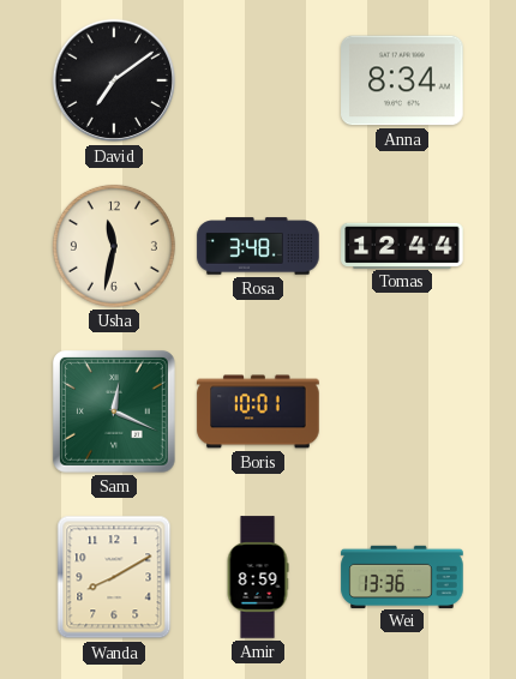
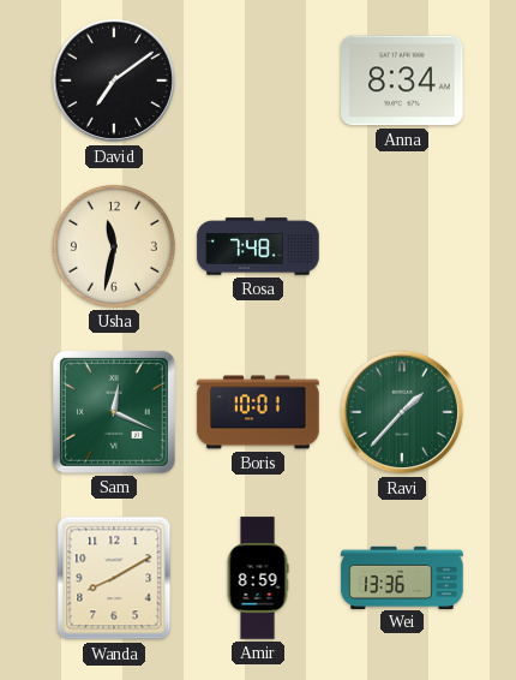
Rosa: 3:48 -> 7:48
Tomas: 12:44 -> none
Ravi: none -> 1:37
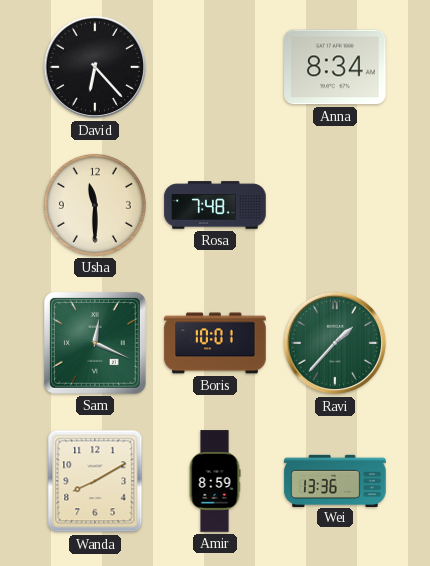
David: 7:09 -> 6:23
Usha: 11:32 -> 11:30
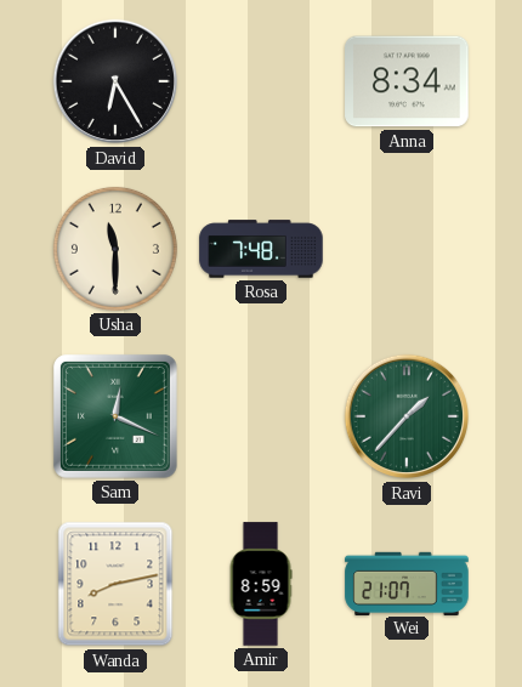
David: 6:23 -> 6:25
Boris: 10:01 -> none
Wanda: 8:10 -> 8:13
Wei: 13:36 -> 21:07
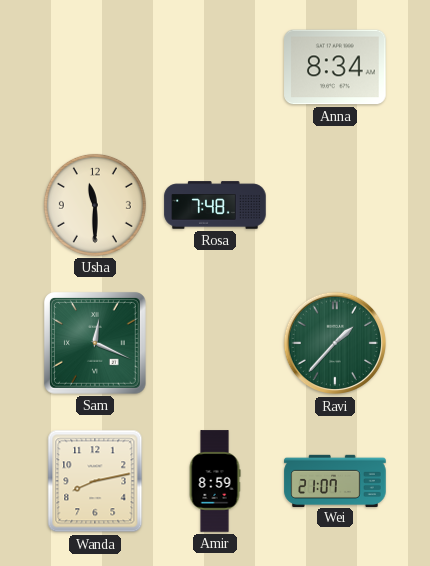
David: 6:25 -> none
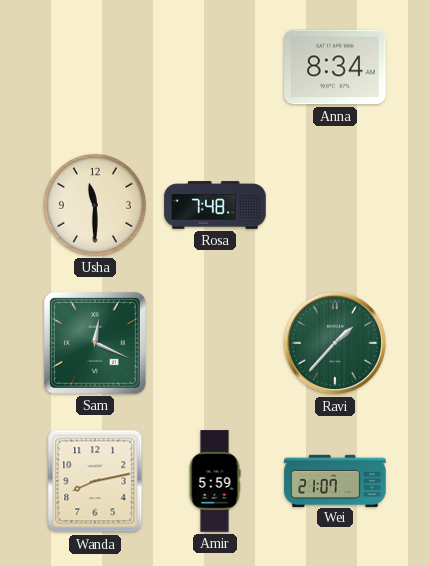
Amir: 8:59 -> 5:59
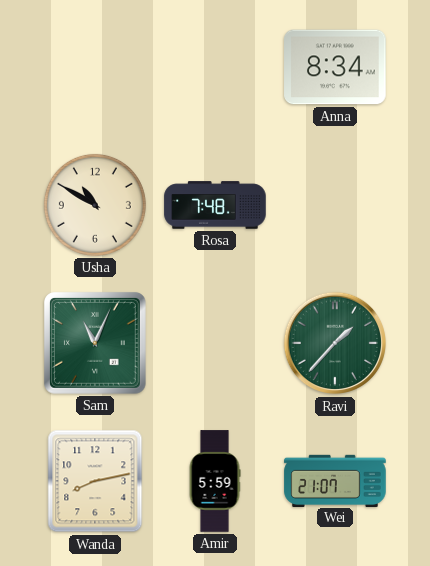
Usha: 11:30 -> 10:50
Sam: 12:19 -> 11:04
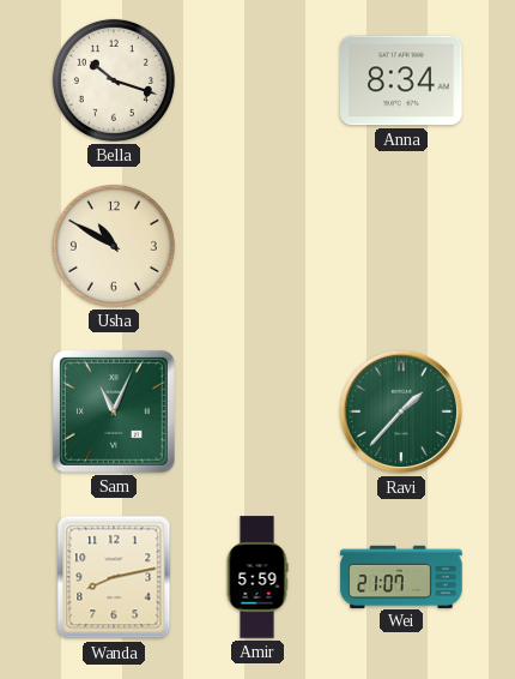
Bella: none -> 10:18
Rosa: 7:48 -> none
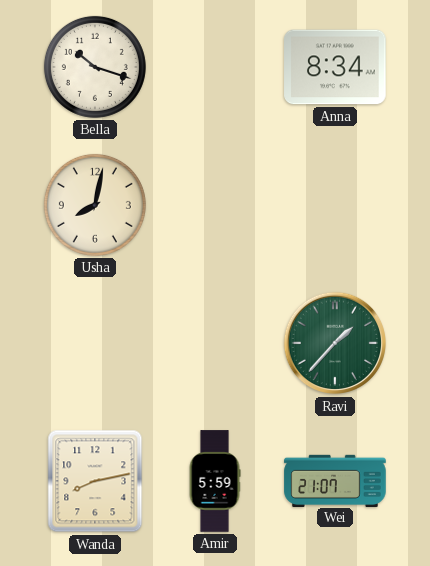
Usha: 10:50 -> 8:02
Sam: 11:04 -> none
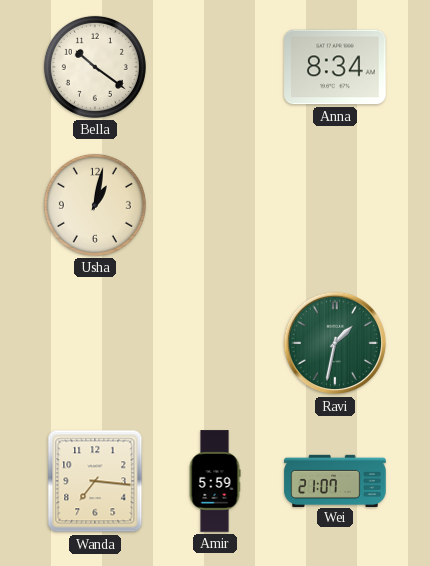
Bella: 10:18 -> 10:21
Usha: 8:02 -> 1:02
Ravi: 1:37 -> 1:32
Wanda: 8:13 -> 7:16
